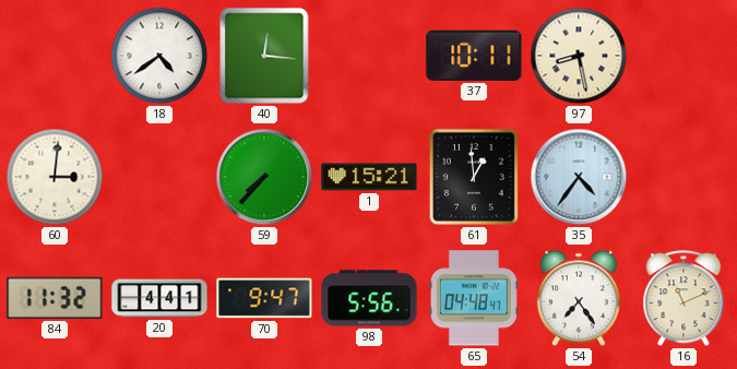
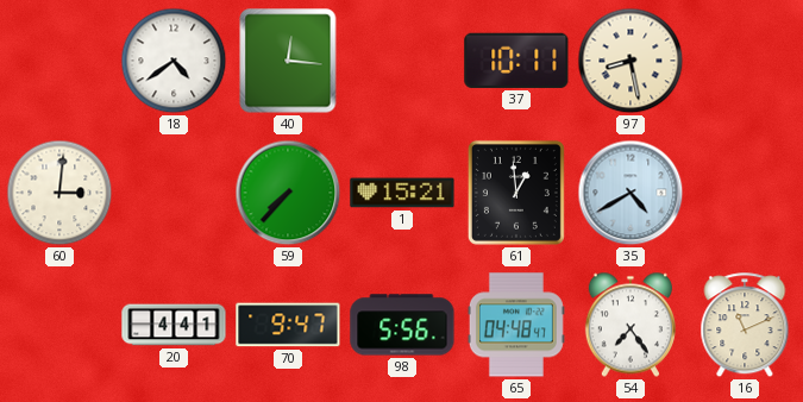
35: 4:36 -> 4:40
84: 11:32 -> none
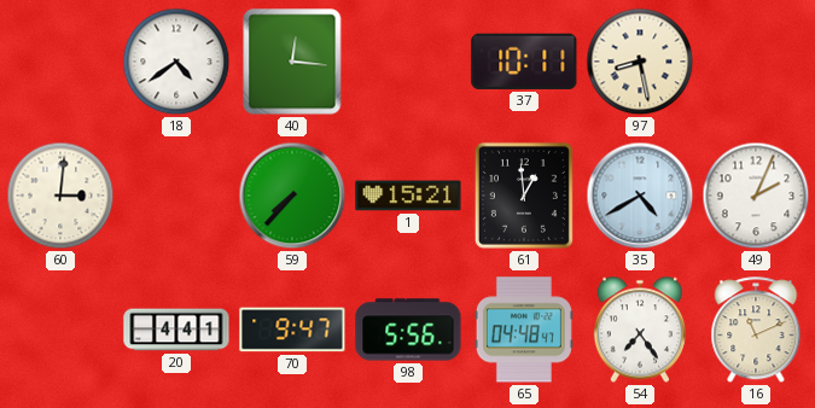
49: none -> 2:04
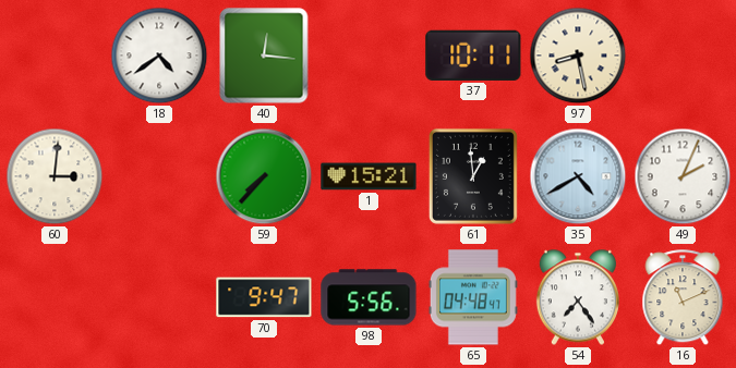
20: 4:41 -> none
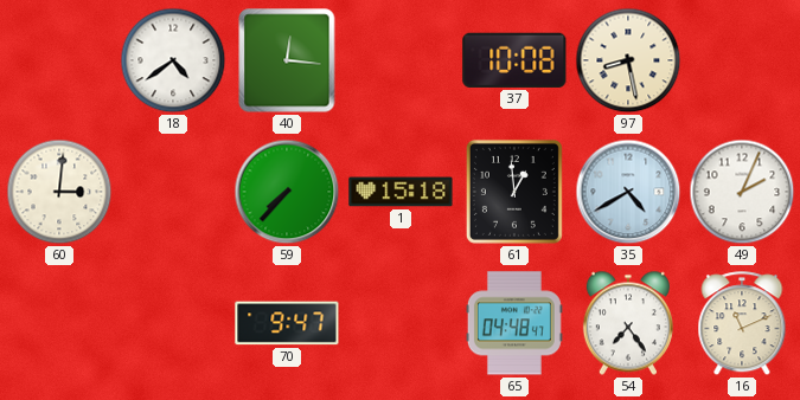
37: 10:11 -> 10:08
1: 15:21 -> 15:18
98: 5:56 -> none
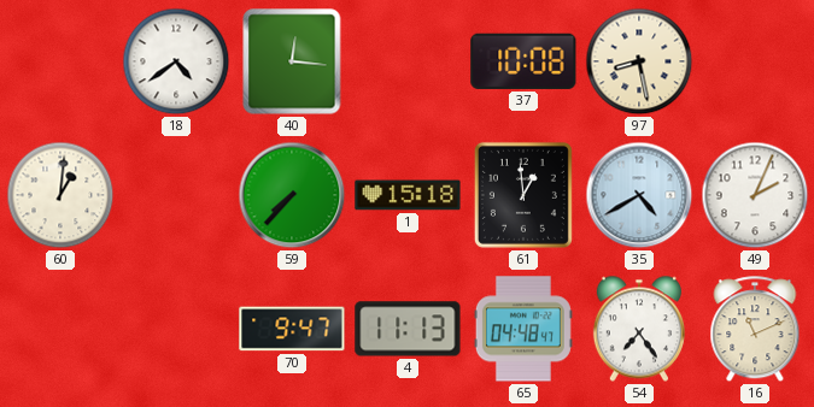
60: 3:01 -> 1:01
4: none -> 11:13
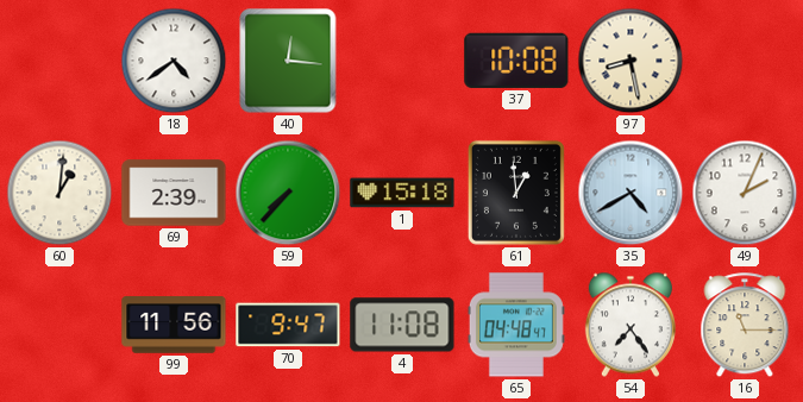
69: none -> 2:39
99: none -> 11:56
4: 11:13 -> 11:08
16: 11:11 -> 11:15
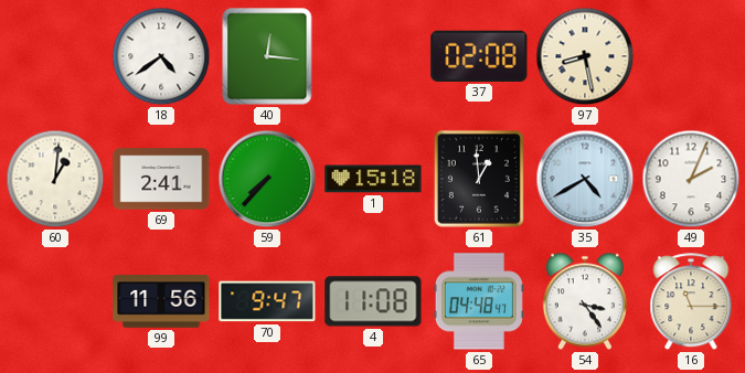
37: 10:08 -> 02:08
69: 2:39 -> 2:41
54: 7:24 -> 3:24
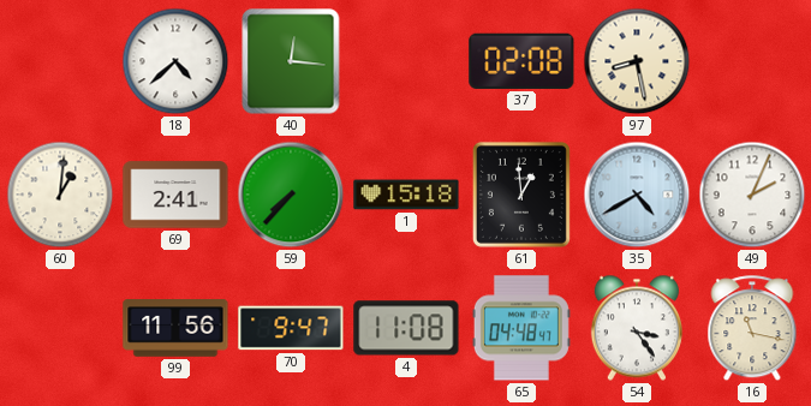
18: 4:39 -> 4:38
16: 11:15 -> 11:17
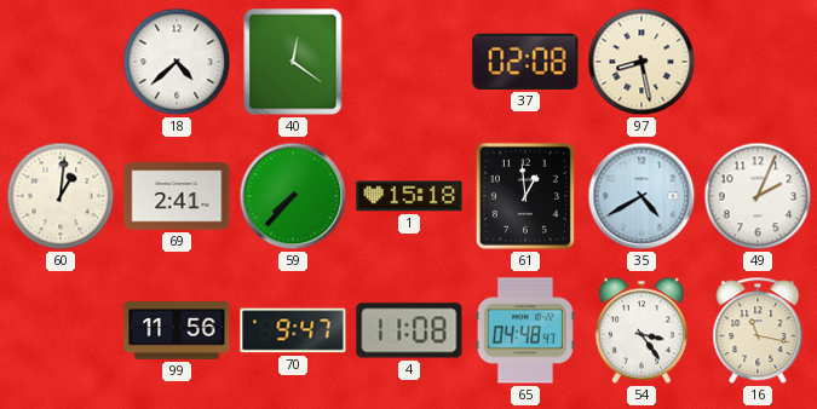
40: 12:16 -> 12:21
